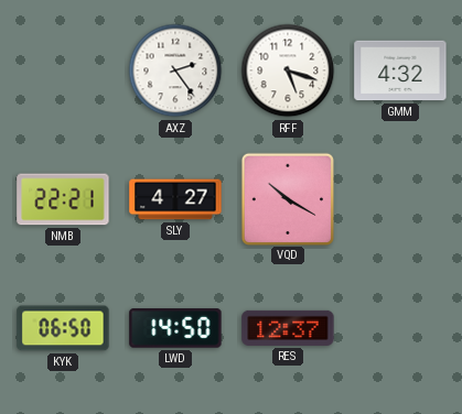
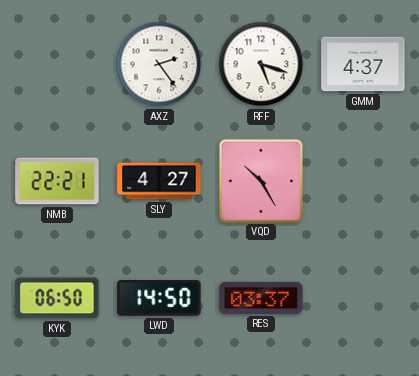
GMM: 4:32 -> 4:37
VQD: 10:20 -> 10:25
RES: 12:37 -> 03:37
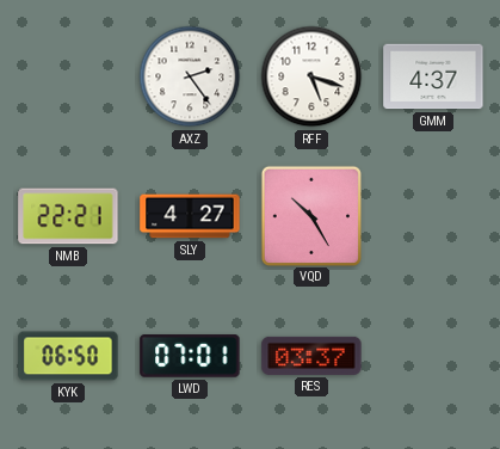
LWD: 14:50 -> 07:01
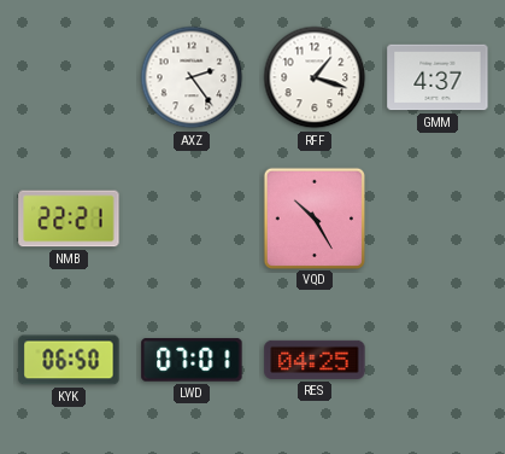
RFF: 5:18 -> 1:18
SLY: 4:27 -> none
RES: 03:37 -> 04:25
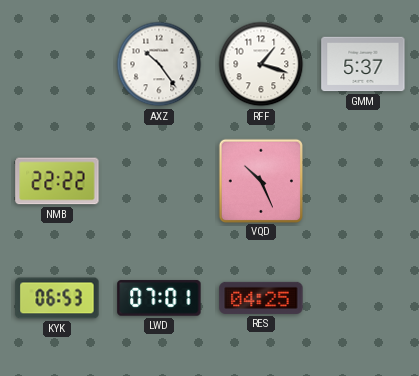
AXZ: 2:24 -> 10:24
GMM: 4:37 -> 5:37
NMB: 22:21 -> 22:22
VQD: 10:25 -> 10:26
KYK: 06:50 -> 06:53
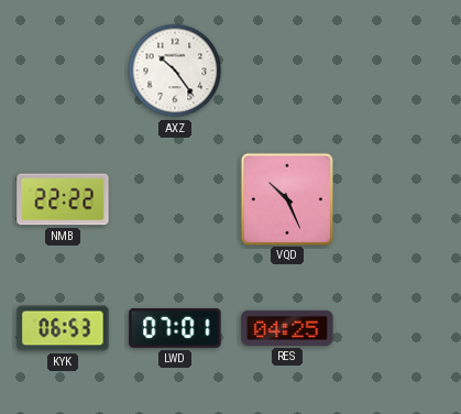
RFF: 1:18 -> none
GMM: 5:37 -> none
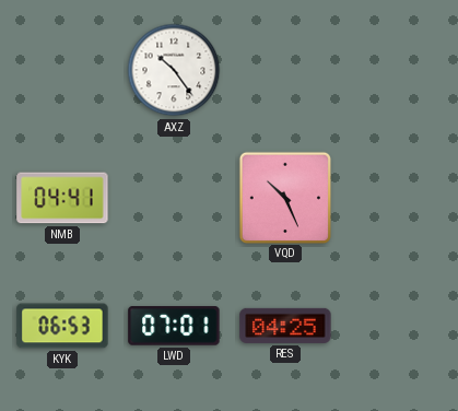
NMB: 22:22 -> 04:41
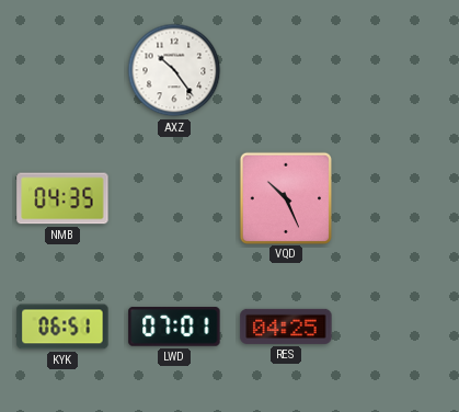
NMB: 04:41 -> 04:35
KYK: 06:53 -> 06:51
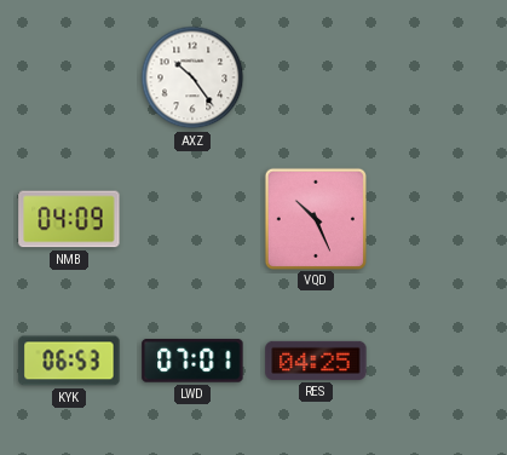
NMB: 04:35 -> 04:09
KYK: 06:51 -> 06:53
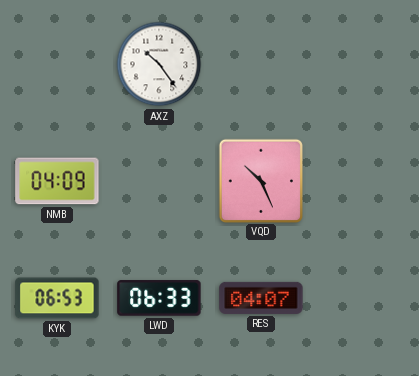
LWD: 07:01 -> 06:33
RES: 04:25 -> 04:07
